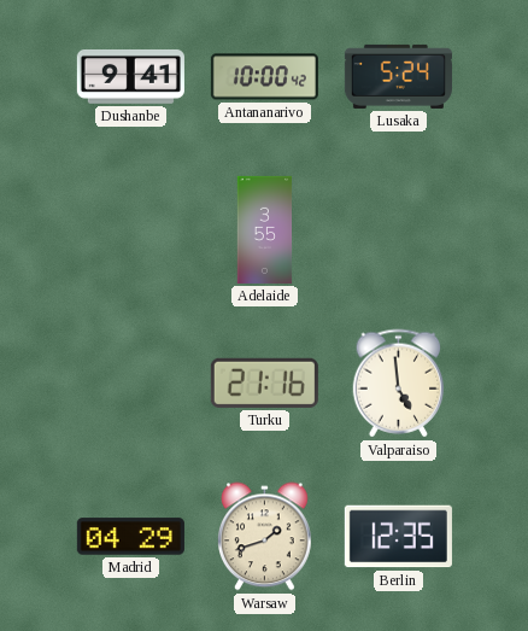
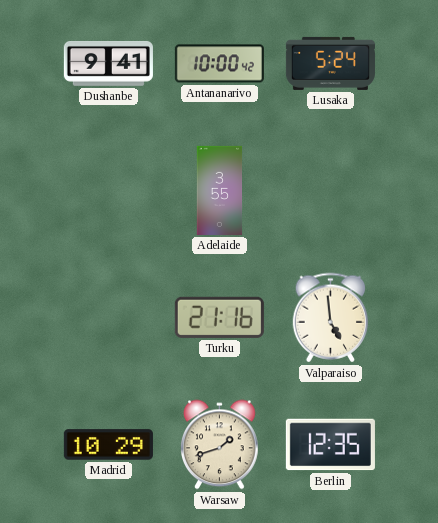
Madrid: 04:29 -> 10:29
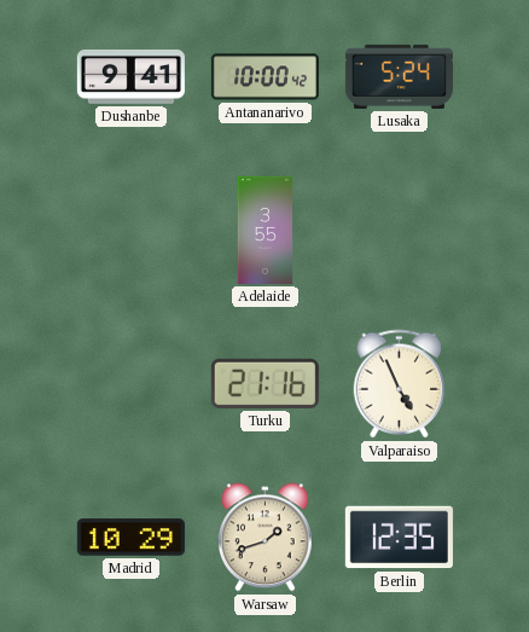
Valparaiso: 4:59 -> 4:56
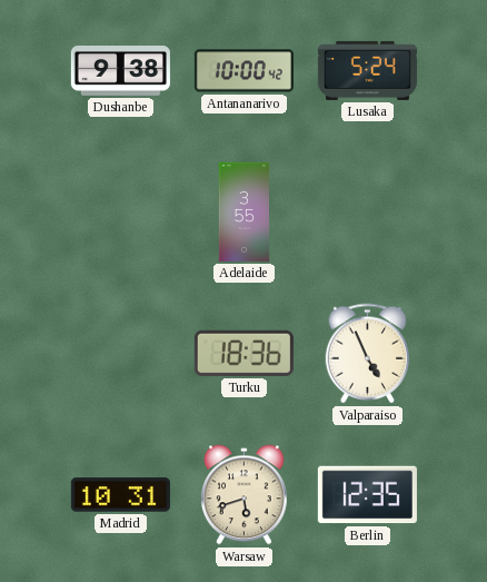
Dushanbe: 9:41 -> 9:38
Turku: 21:16 -> 18:36
Madrid: 10:29 -> 10:31
Warsaw: 1:42 -> 5:42
